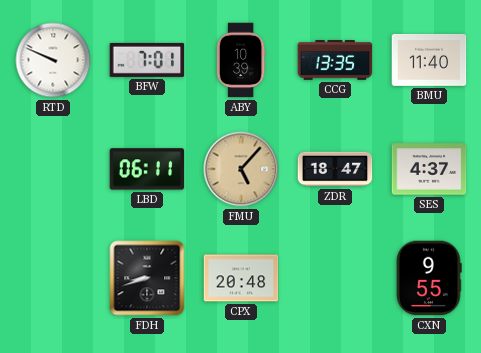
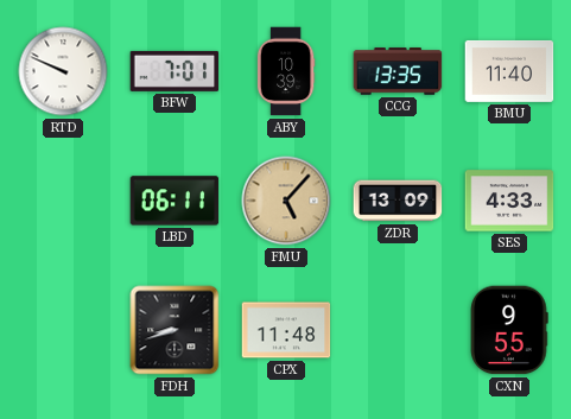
ZDR: 18:47 -> 13:09
SES: 4:37 -> 4:33
CPX: 20:48 -> 11:48
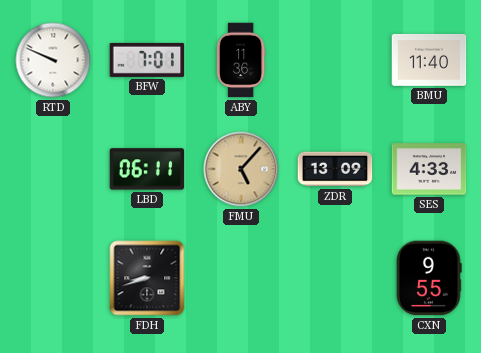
ABY: 10:39 -> 11:36
CCG: 13:35 -> none
CPX: 11:48 -> none
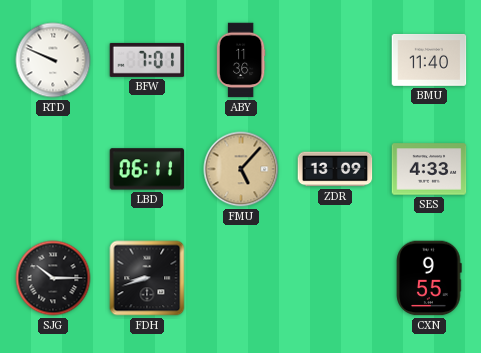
SJG: none -> 10:15
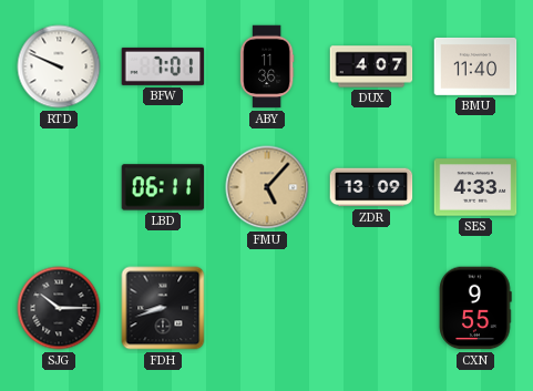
DUX: none -> 4:07
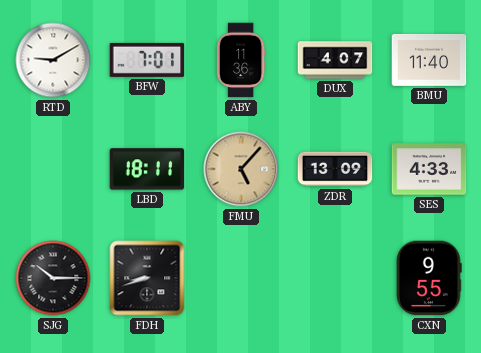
RTD: 9:49 -> 9:10
LBD: 06:11 -> 18:11
